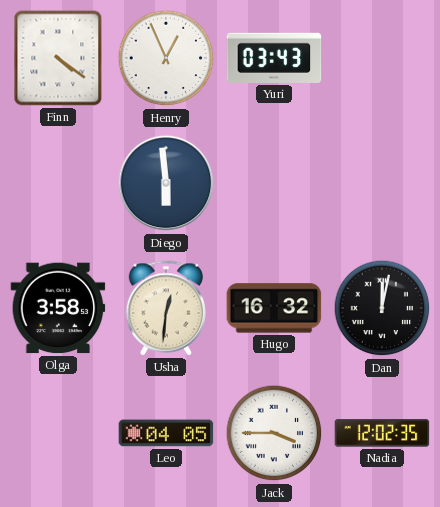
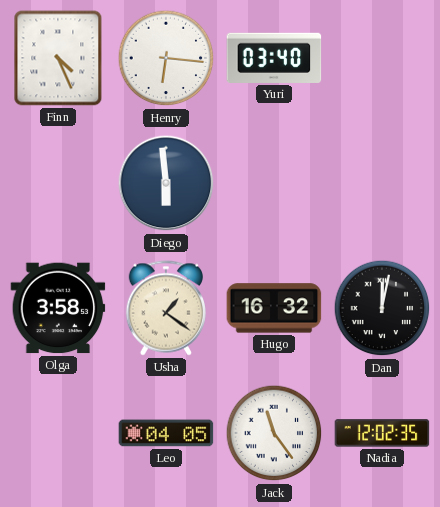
Finn: 4:21 -> 4:26
Henry: 12:56 -> 6:16
Yuri: 03:43 -> 03:40
Usha: 12:31 -> 1:21
Jack: 3:45 -> 11:24
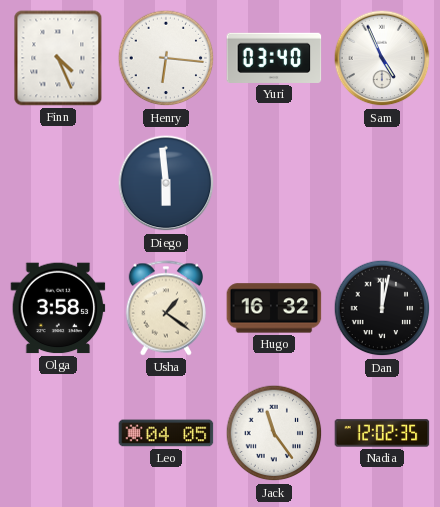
Sam: none -> 4:56
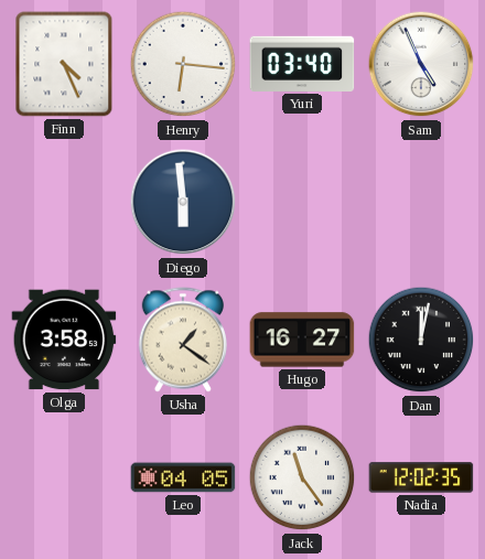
Hugo: 16:32 -> 16:27
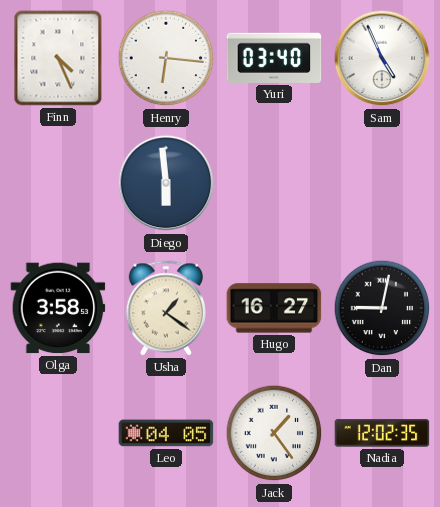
Dan: 12:02 -> 9:02
Jack: 11:24 -> 1:24
